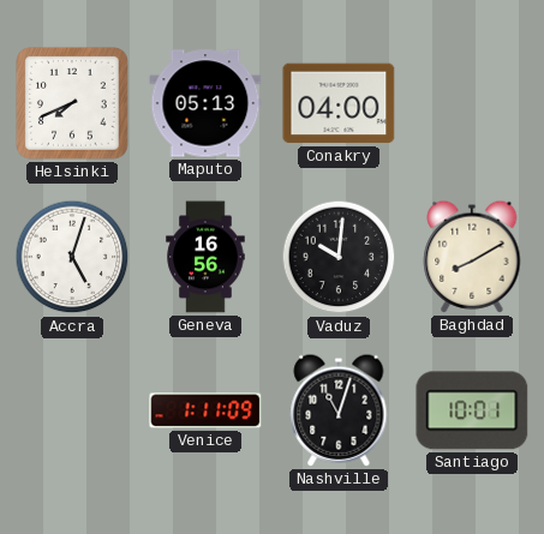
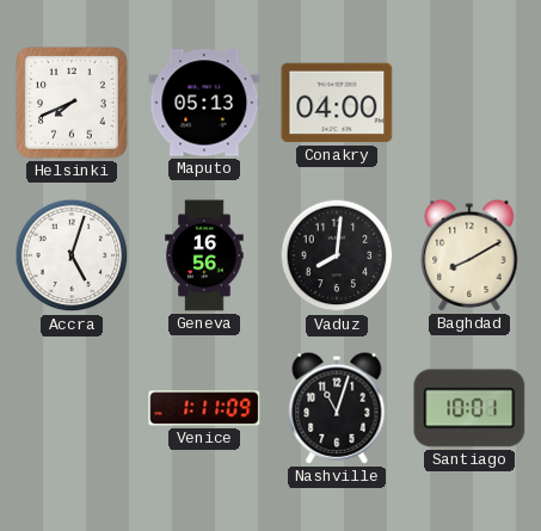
Vaduz: 10:01 -> 8:01
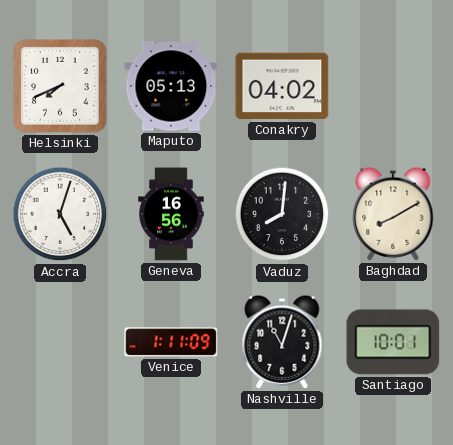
Conakry: 04:00 -> 04:02
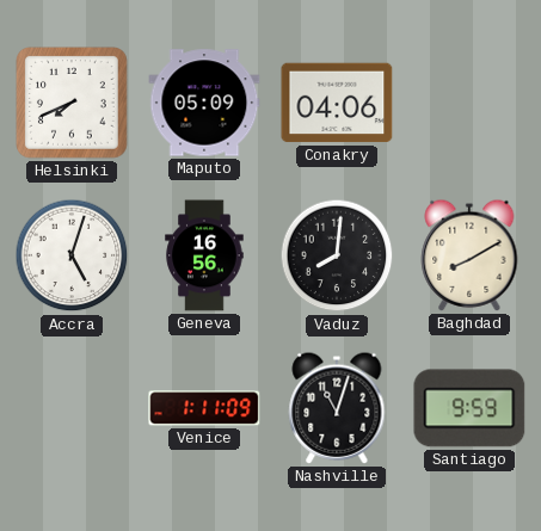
Maputo: 05:13 -> 05:09
Conakry: 04:02 -> 04:06
Santiago: 10:01 -> 9:59
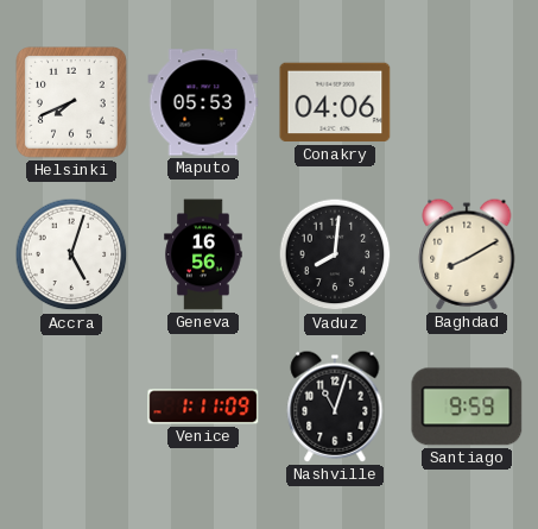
Maputo: 05:09 -> 05:53
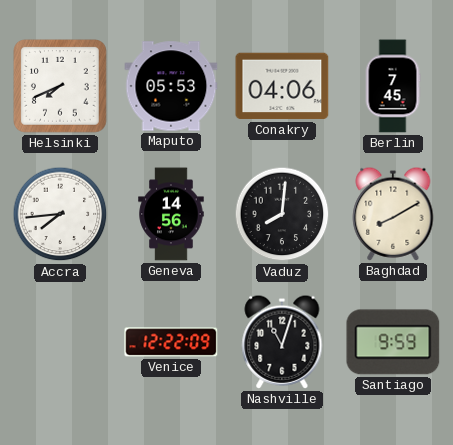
Berlin: none -> 7:45
Accra: 5:03 -> 7:44
Geneva: 16:56 -> 14:56
Venice: 1:11 -> 12:22
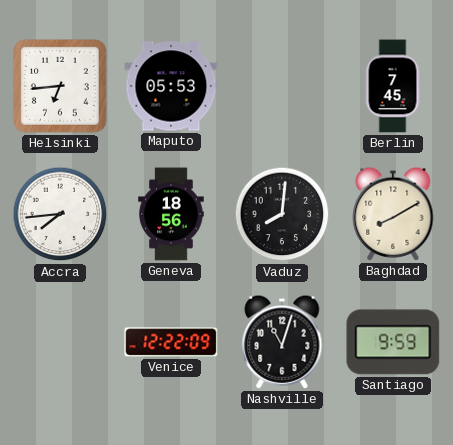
Helsinki: 7:41 -> 6:44
Conakry: 04:06 -> none
Geneva: 14:56 -> 18:56
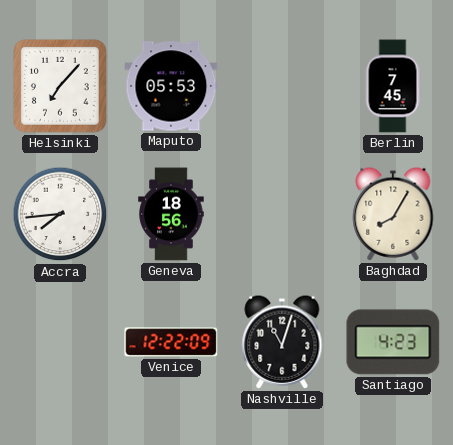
Helsinki: 6:44 -> 7:07
Vaduz: 8:01 -> none
Baghdad: 8:10 -> 8:05
Santiago: 9:59 -> 4:23
